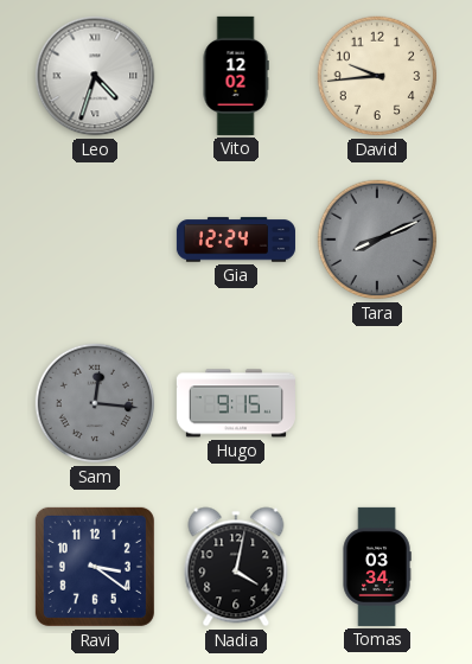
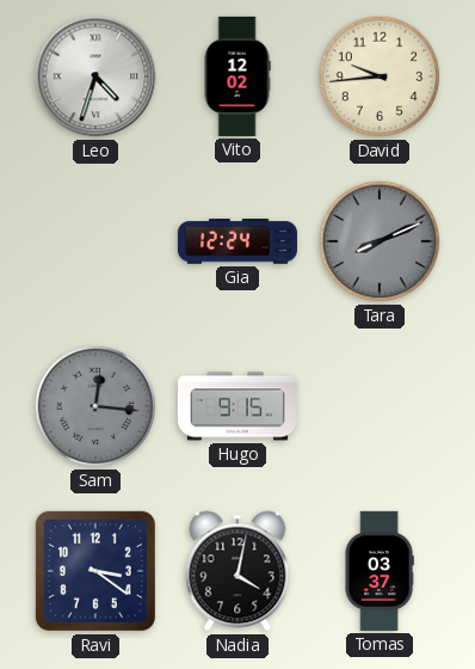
Tomas: 03:34 -> 03:37
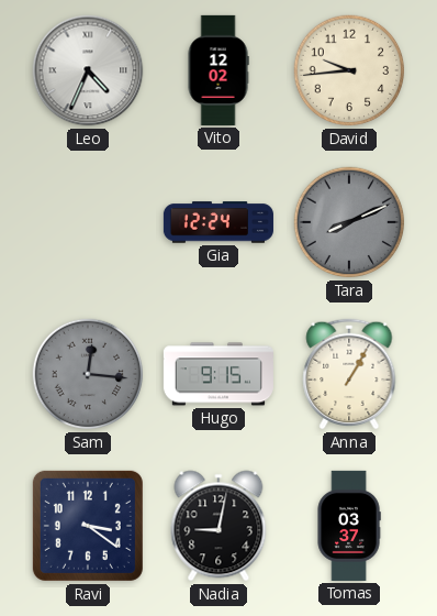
Leo: 4:33 -> 4:34
Anna: none -> 1:05
Nadia: 4:02 -> 9:02
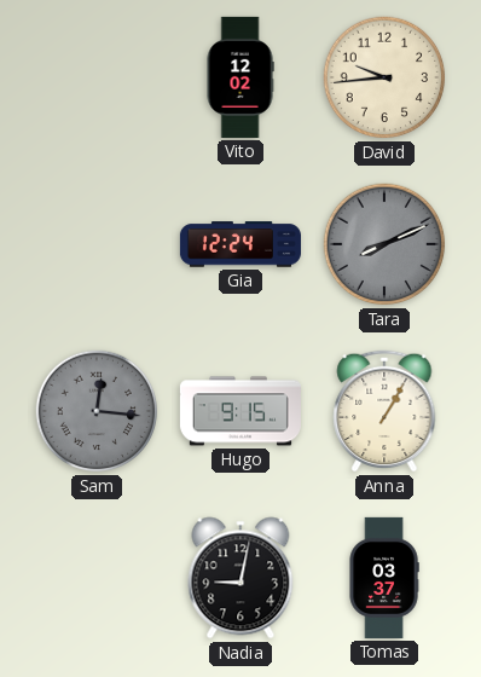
Leo: 4:34 -> none
Ravi: 3:21 -> none
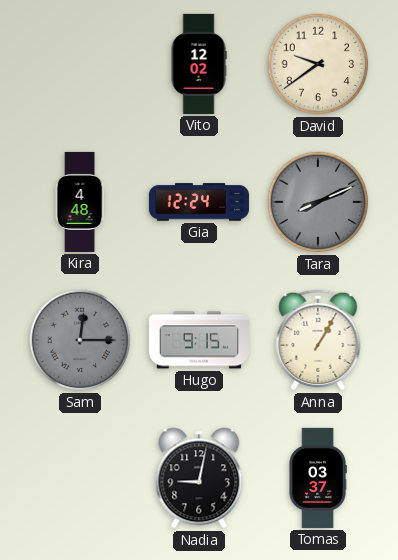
David: 9:44 -> 9:39
Kira: none -> 4:48
Sam: 12:16 -> 12:15
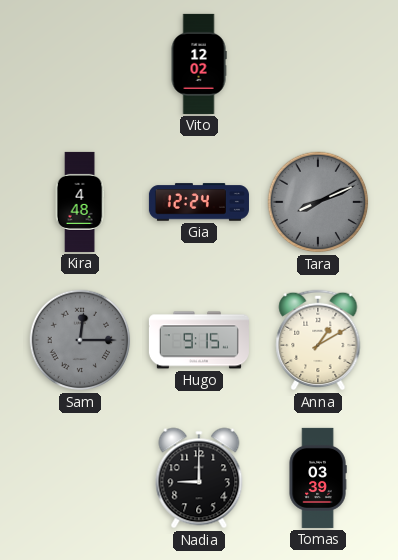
David: 9:39 -> none
Anna: 1:05 -> 1:10
Nadia: 9:02 -> 9:00
Tomas: 03:37 -> 03:39
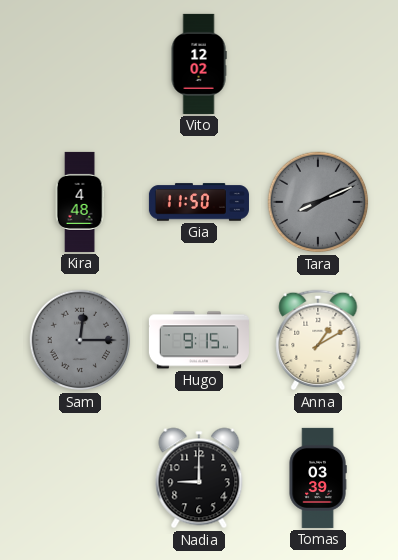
Gia: 12:24 -> 11:50
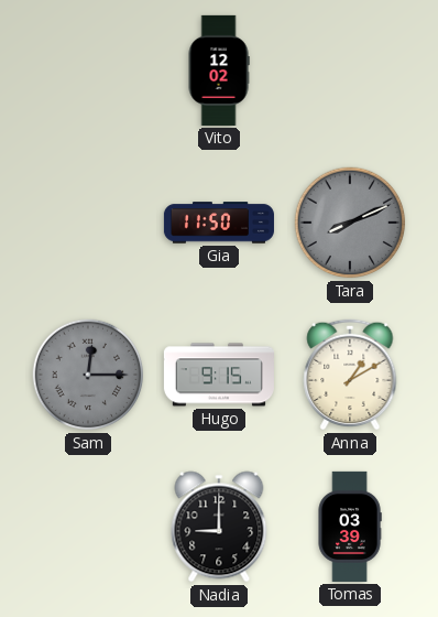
Kira: 4:48 -> none
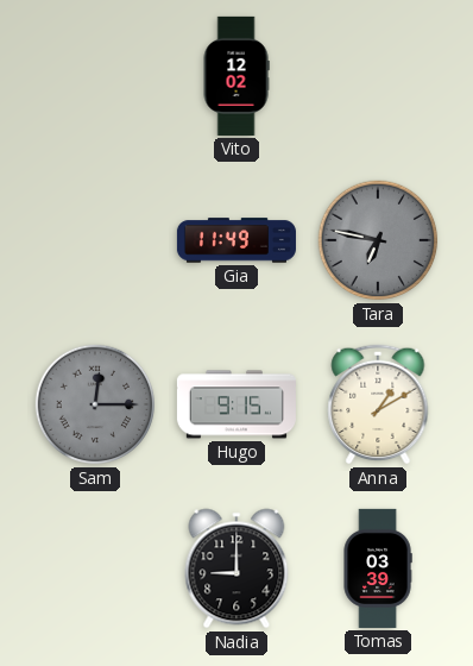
Gia: 11:50 -> 11:49
Tara: 8:11 -> 6:47
